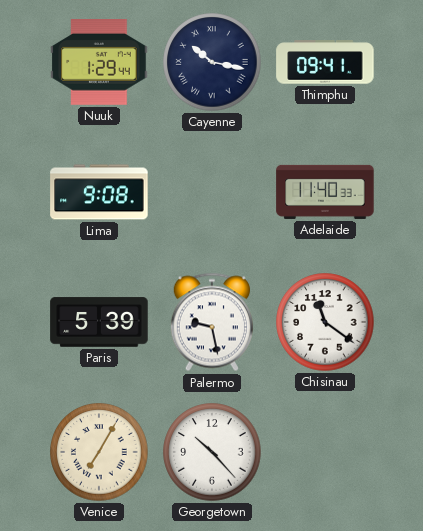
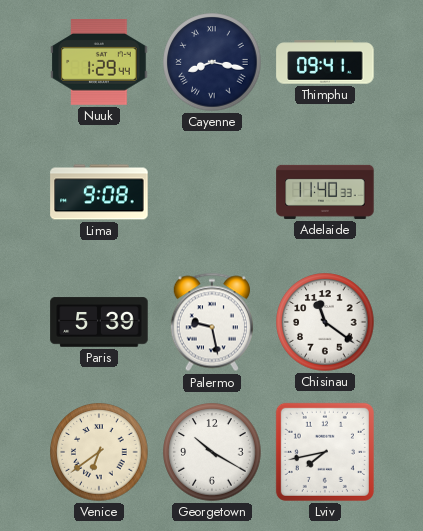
Cayenne: 10:17 -> 8:17
Venice: 7:05 -> 6:39
Georgetown: 10:23 -> 10:20
Lviv: none -> 7:43
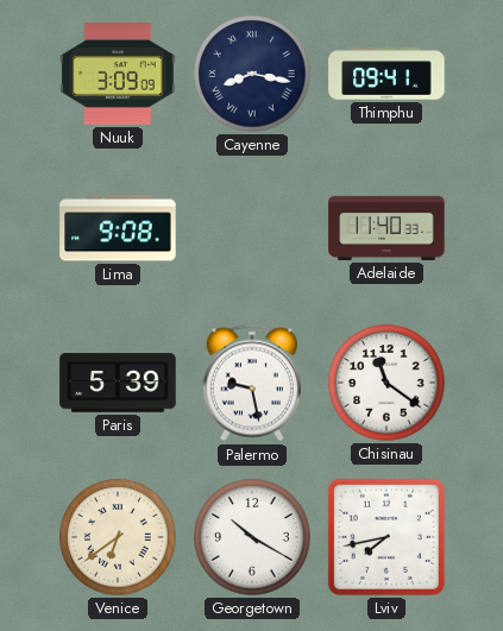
Nuuk: 1:29 -> 3:09
